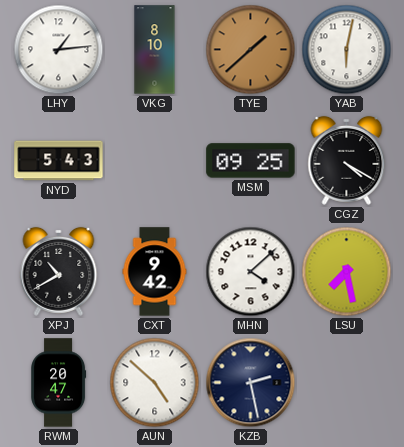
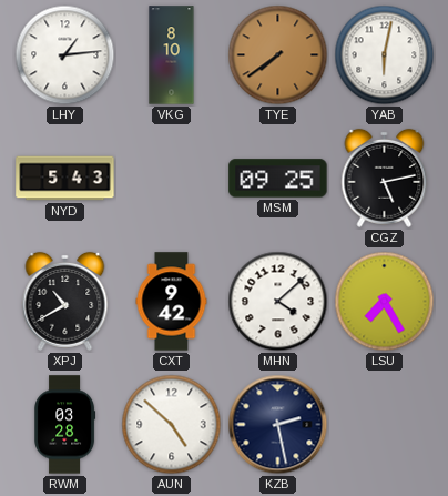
TYE: 1:38 -> 7:39
CGZ: 4:20 -> 5:13
LSU: 7:28 -> 7:25
RWM: 20:47 -> 03:28
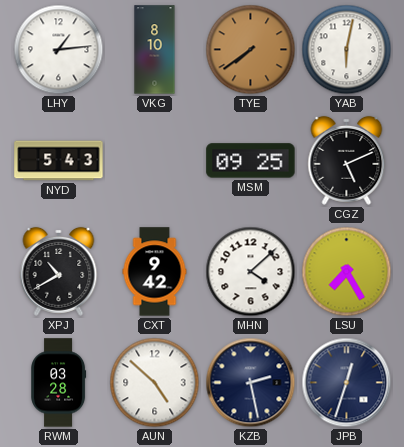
CGZ: 5:13 -> 5:11
JPB: none -> 12:33
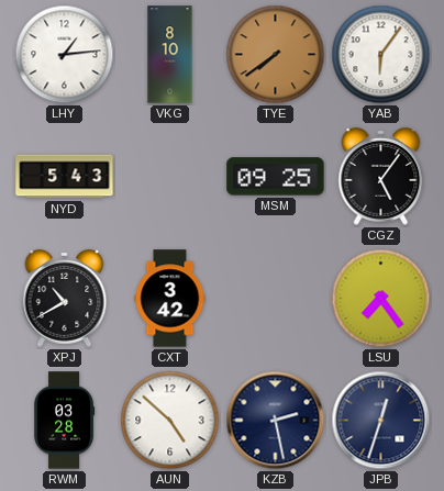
YAB: 6:02 -> 6:06
CGZ: 5:11 -> 5:06
CXT: 9:42 -> 3:42
MHN: 4:08 -> none
LSU: 7:25 -> 7:24
